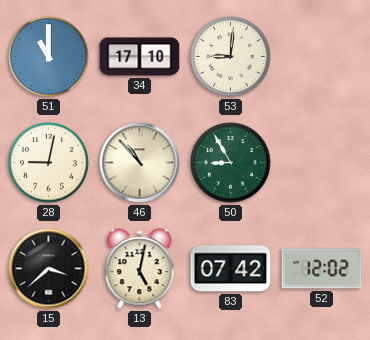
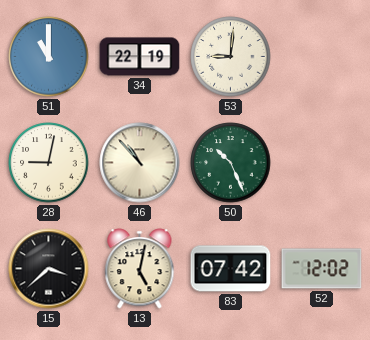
34: 17:10 -> 22:19
50: 8:55 -> 10:26
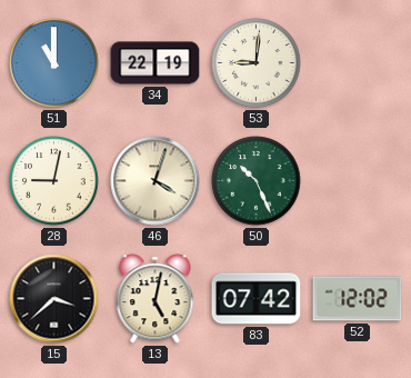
46: 10:53 -> 4:03
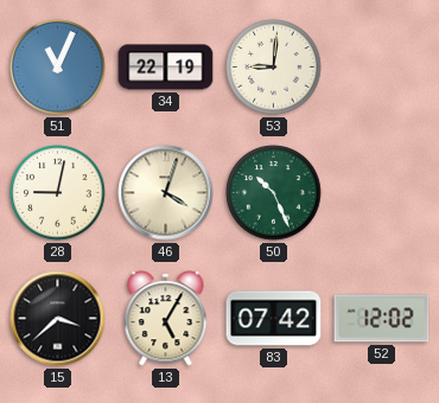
51: 11:00 -> 11:04
13: 5:02 -> 5:05
